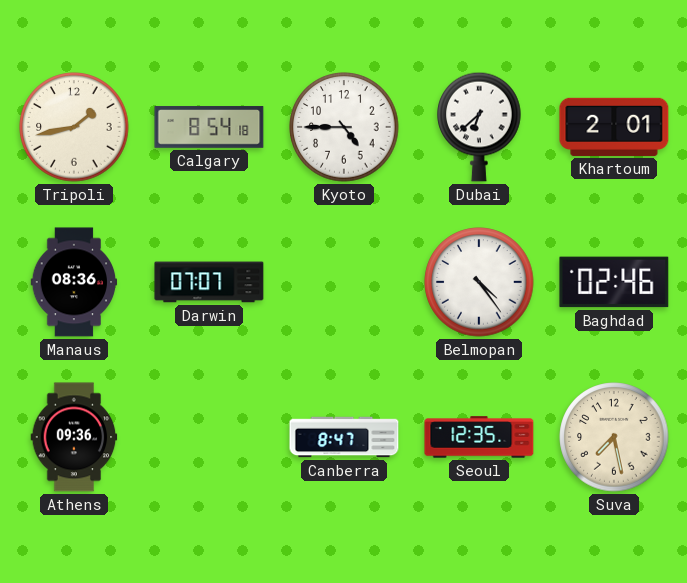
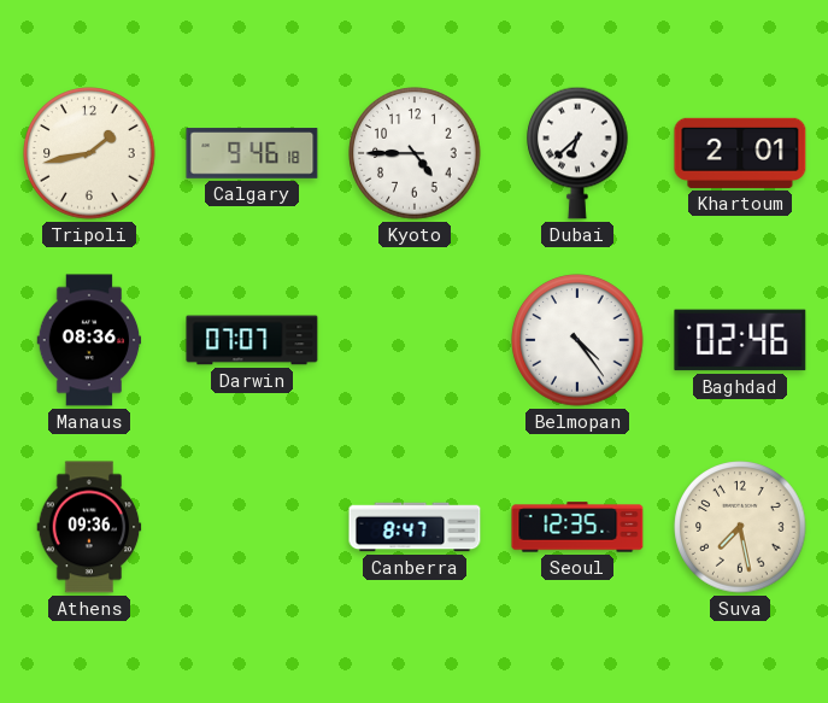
Calgary: 8:54 -> 9:46
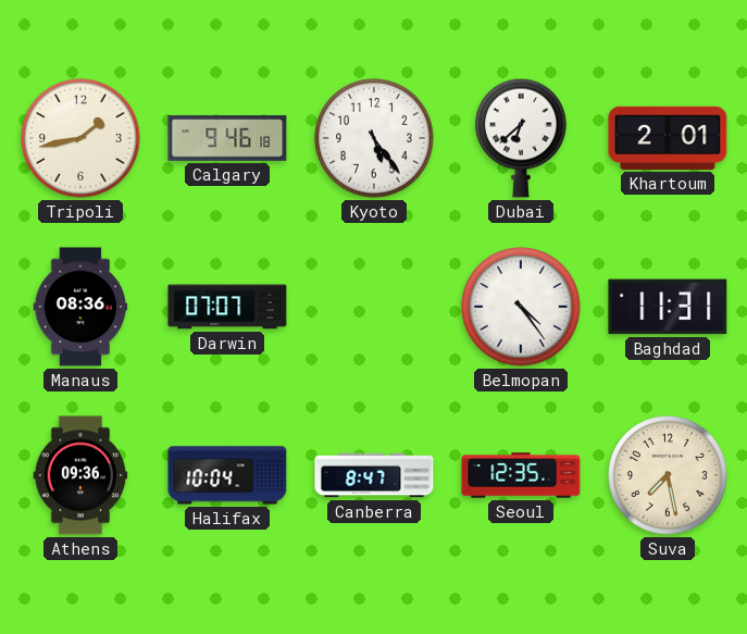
Kyoto: 4:45 -> 5:24
Baghdad: 02:46 -> 11:31
Halifax: none -> 10:04
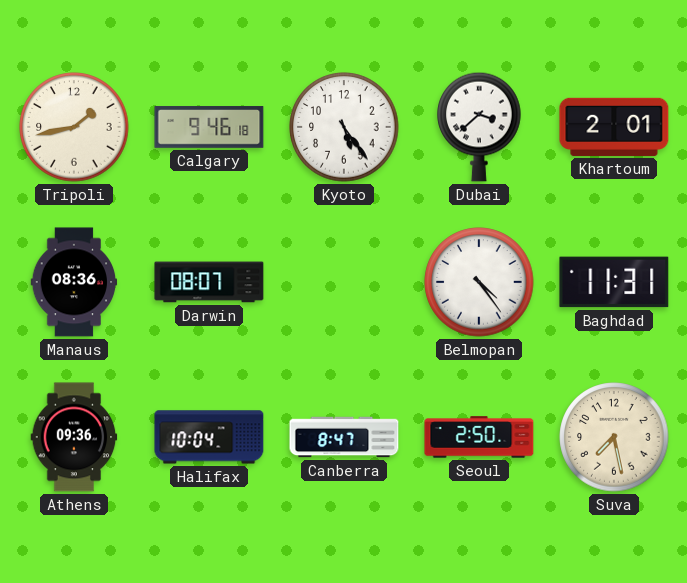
Dubai: 6:38 -> 3:38
Darwin: 07:07 -> 08:07
Seoul: 12:35 -> 2:50
